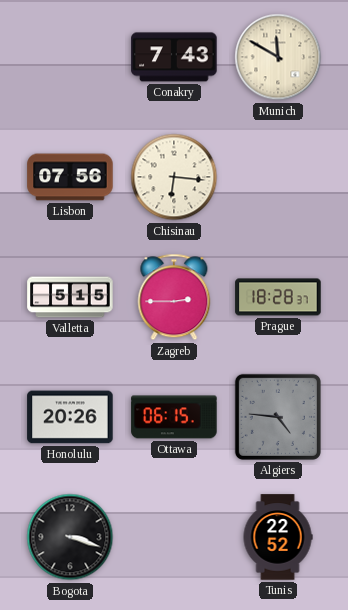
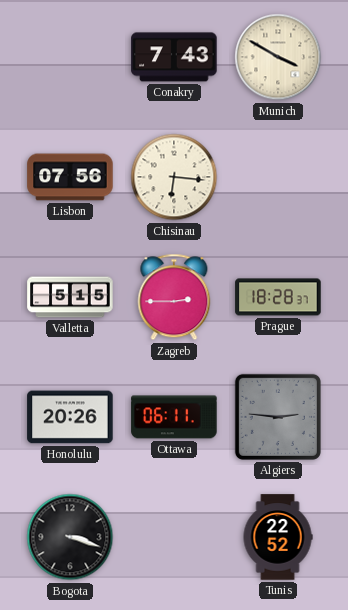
Munich: 11:50 -> 3:50
Ottawa: 06:15 -> 06:11
Algiers: 4:46 -> 2:46
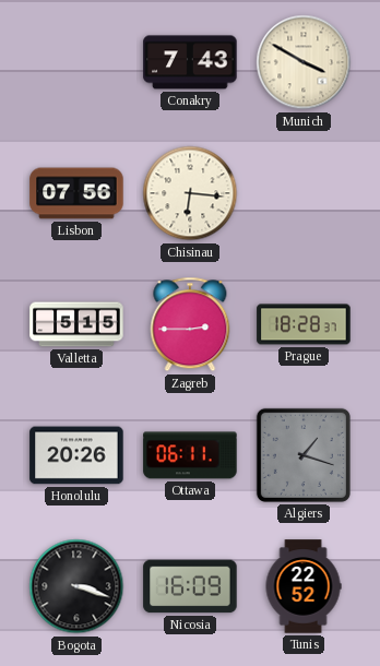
Algiers: 2:46 -> 1:18
Nicosia: none -> 16:09
